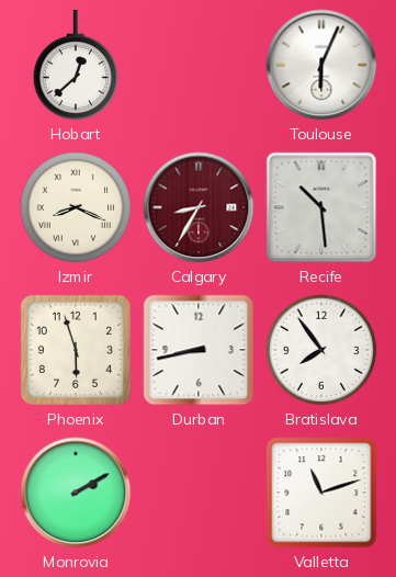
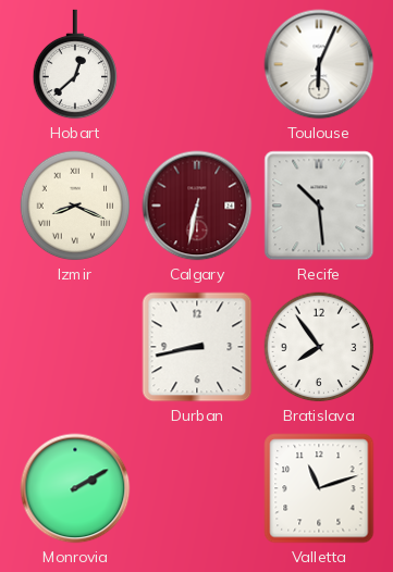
Calgary: 8:35 -> 6:32
Phoenix: 5:57 -> none
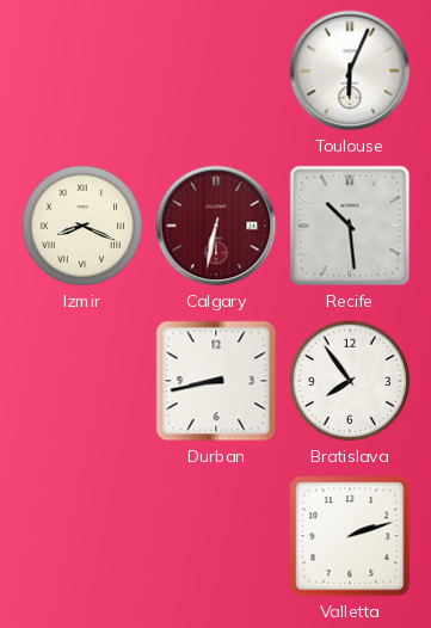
Hobart: 12:38 -> none
Monrovia: 2:10 -> none
Valletta: 11:12 -> 2:12
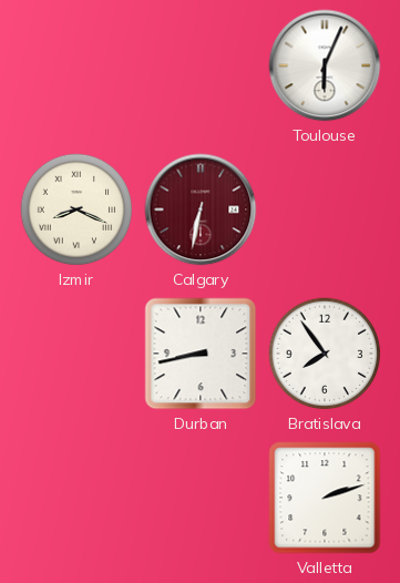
Recife: 10:29 -> none
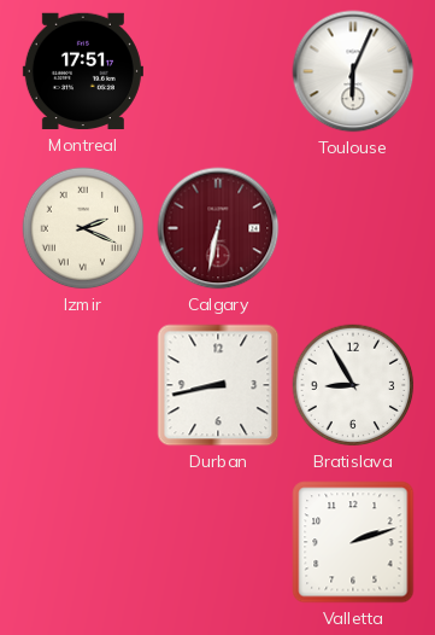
Montreal: none -> 17:51
Izmir: 8:19 -> 2:19
Bratislava: 7:54 -> 8:55
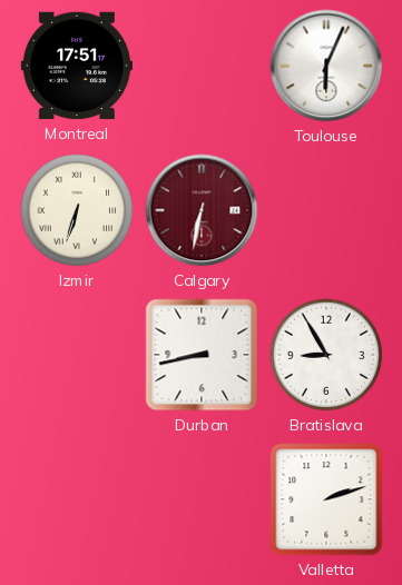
Izmir: 2:19 -> 6:33
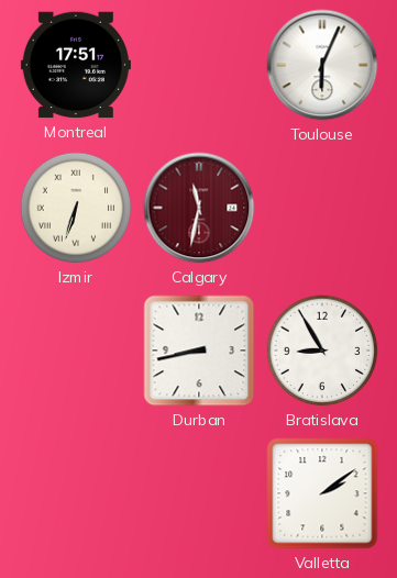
Calgary: 6:32 -> 11:32
Valletta: 2:12 -> 2:09
